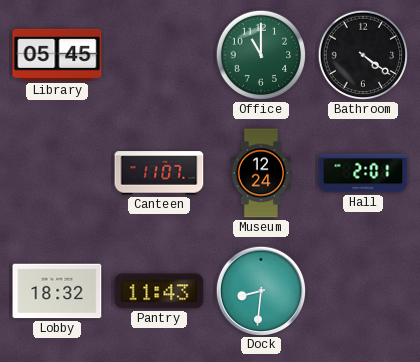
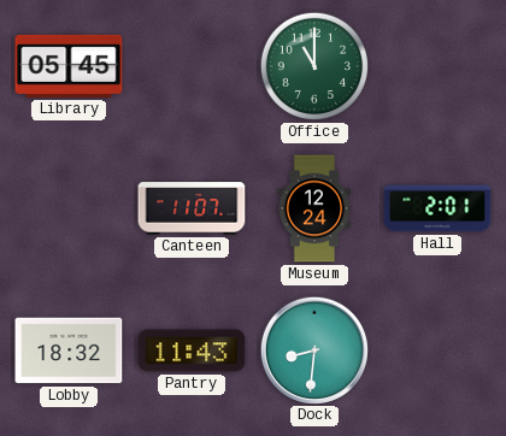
Bathroom: 4:21 -> none
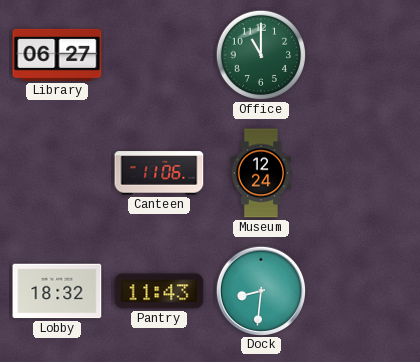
Library: 05:45 -> 06:27
Canteen: 11:07 -> 11:06
Hall: 2:01 -> none
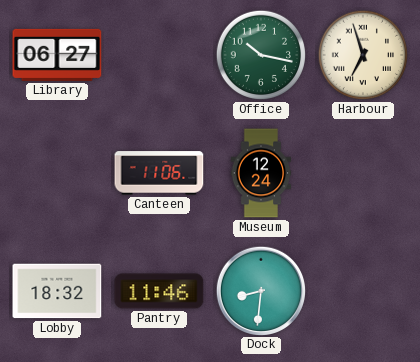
Office: 11:00 -> 10:17
Harbour: none -> 6:57
Pantry: 11:43 -> 11:46
